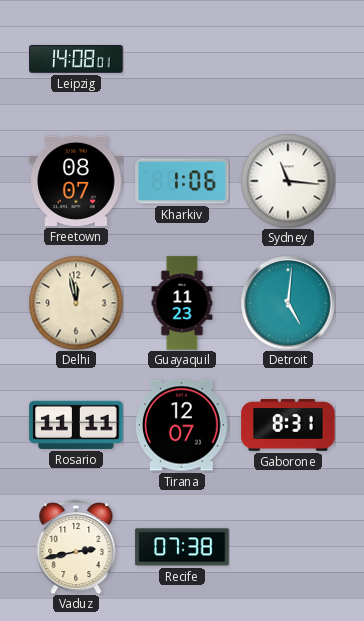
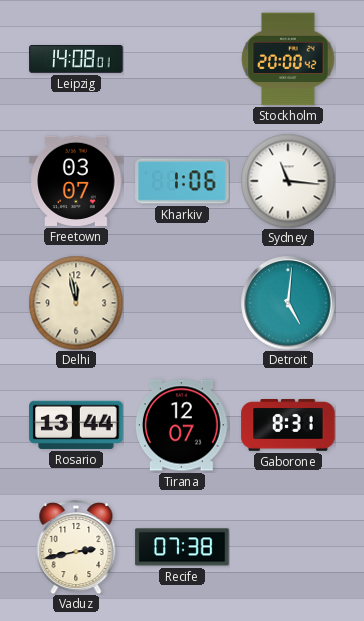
Stockholm: none -> 20:00
Freetown: 08:07 -> 03:07
Guayaquil: 11:23 -> none
Rosario: 11:11 -> 13:44
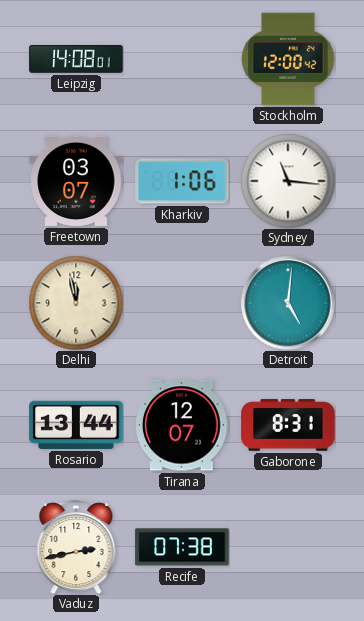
Stockholm: 20:00 -> 12:00
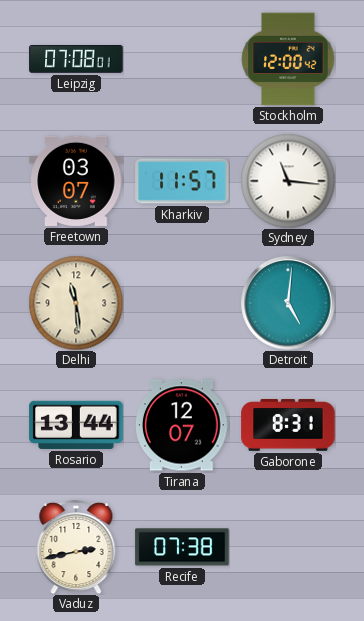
Leipzig: 14:08 -> 07:08
Kharkiv: 1:06 -> 11:57
Delhi: 11:58 -> 11:29
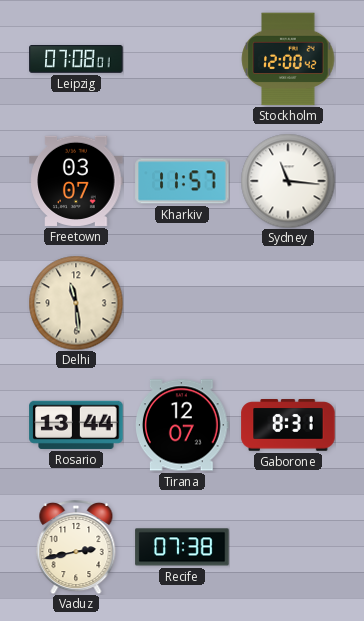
Detroit: 5:01 -> none
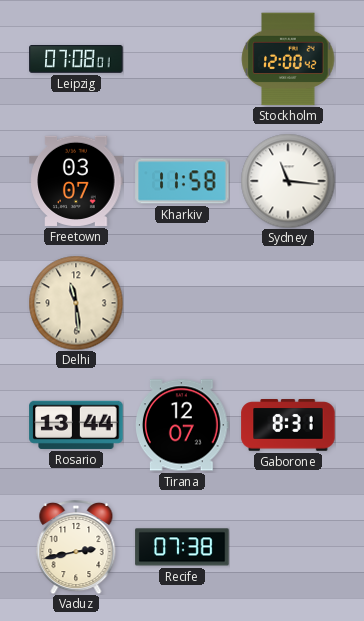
Kharkiv: 11:57 -> 11:58
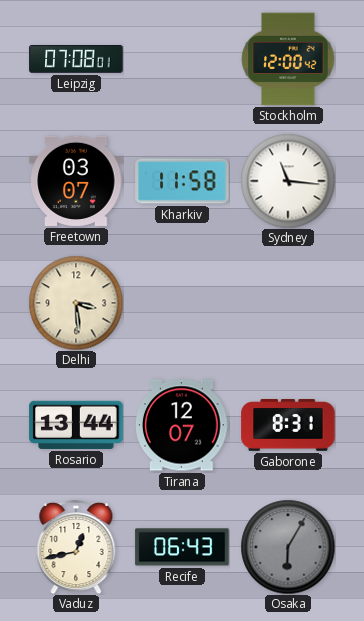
Delhi: 11:29 -> 3:29
Vaduz: 2:43 -> 12:43
Recife: 07:38 -> 06:43
Osaka: none -> 6:05
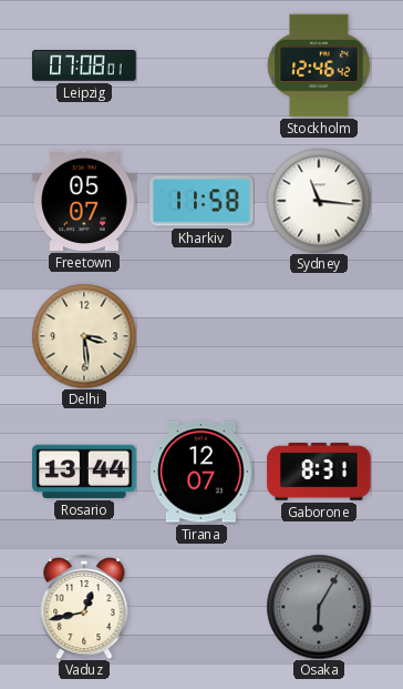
Stockholm: 12:00 -> 12:46
Freetown: 03:07 -> 05:07
Recife: 06:43 -> none
